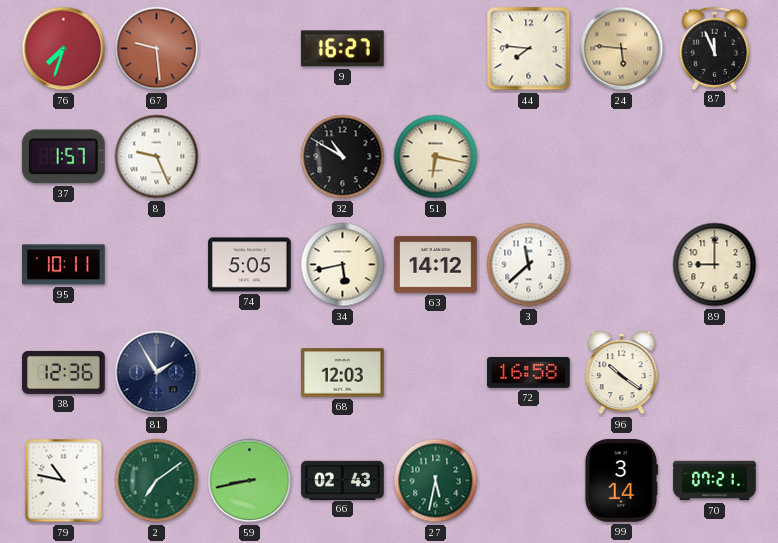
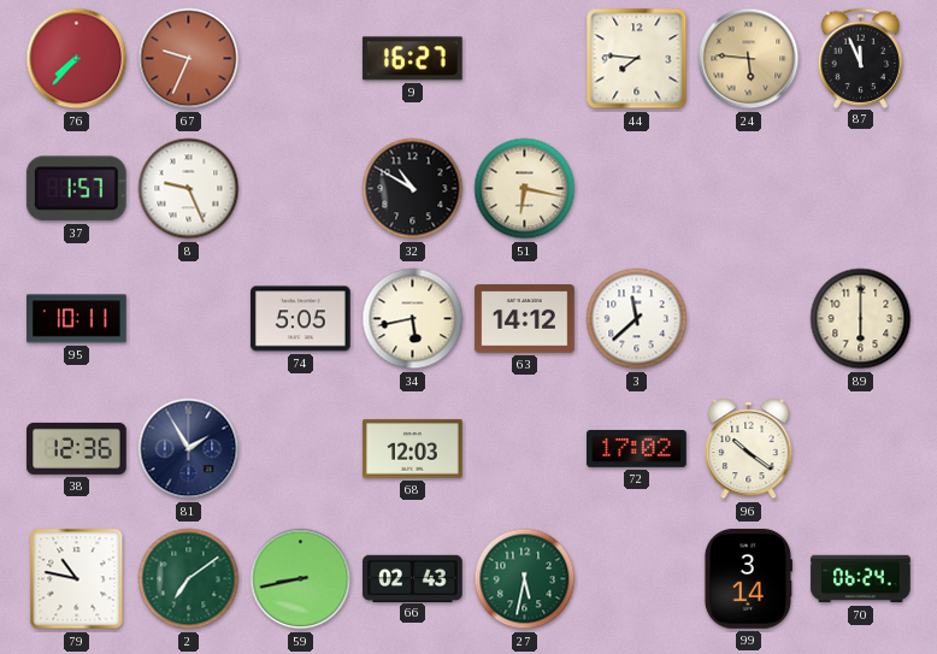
76: 7:33 -> 7:37
67: 9:29 -> 9:34
89: 9:00 -> 6:00
72: 16:58 -> 17:02
70: 07:21 -> 06:24
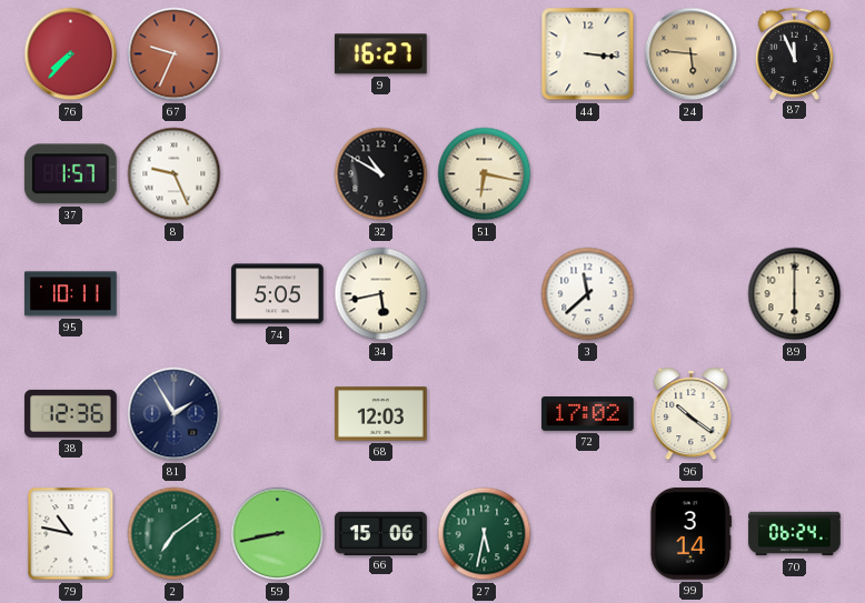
44: 7:46 -> 3:16
63: 14:12 -> none
66: 02:43 -> 15:06
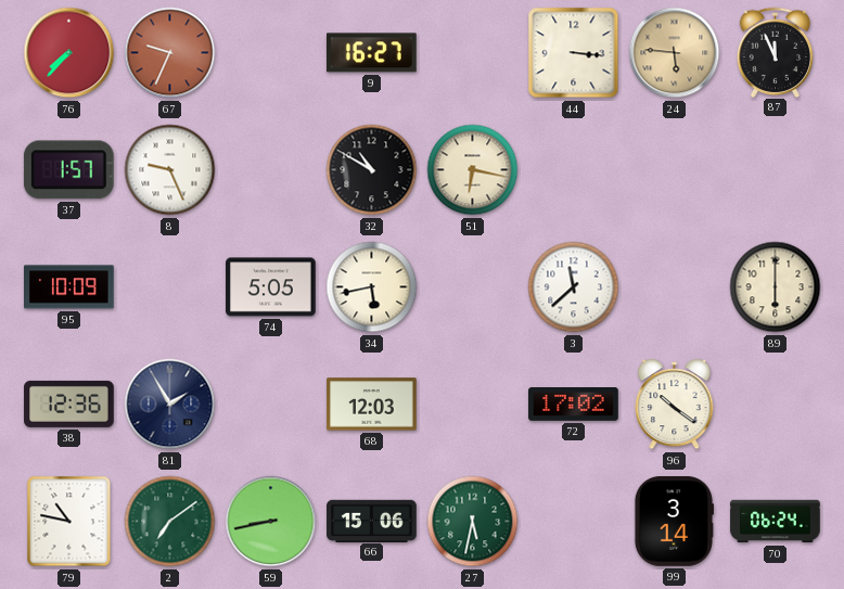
95: 10:11 -> 10:09
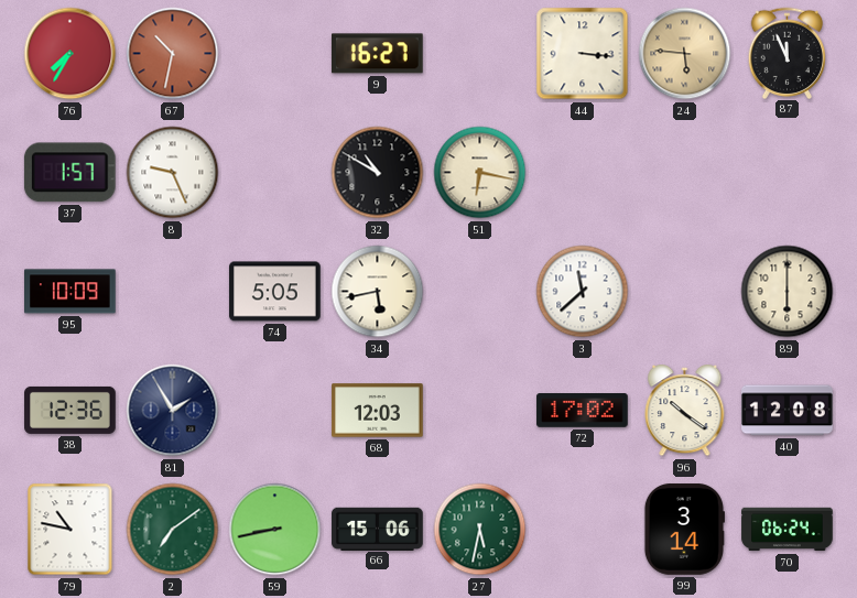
76: 7:37 -> 7:35
67: 9:34 -> 10:32
40: none -> 12:08
